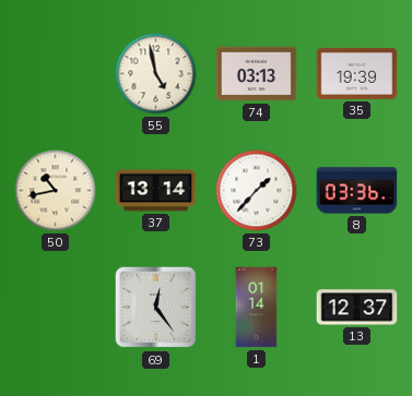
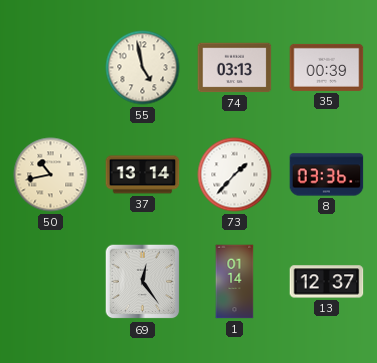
35: 19:39 -> 00:39
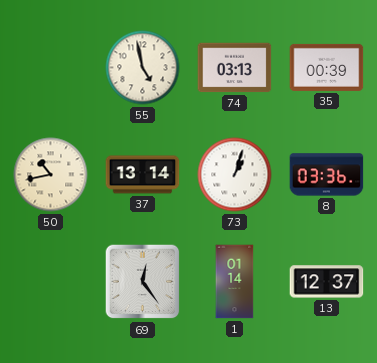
73: 1:37 -> 1:03
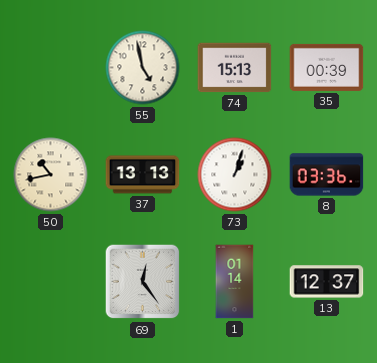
74: 03:13 -> 15:13
37: 13:14 -> 13:13
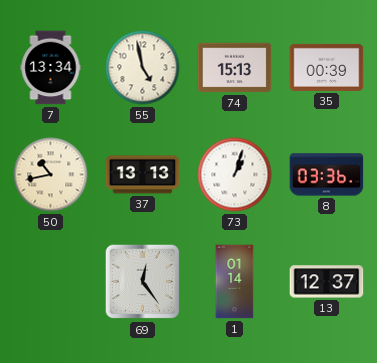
7: none -> 13:34
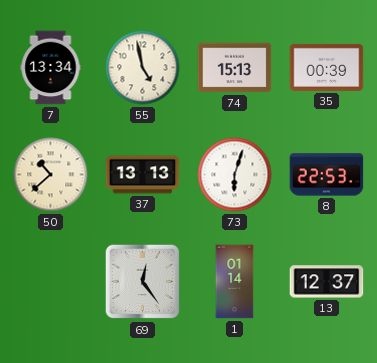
50: 10:43 -> 10:38
73: 1:03 -> 6:03
8: 03:36 -> 22:53
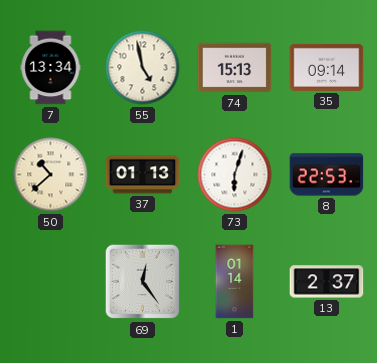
35: 00:39 -> 09:14
37: 13:13 -> 01:13
13: 12:37 -> 2:37
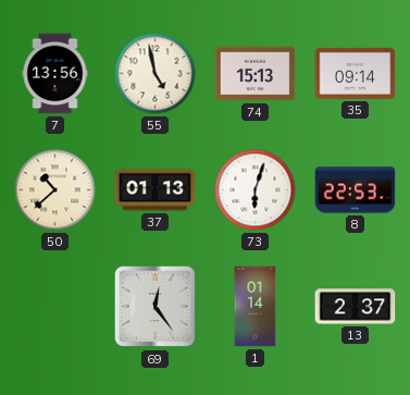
7: 13:34 -> 13:56
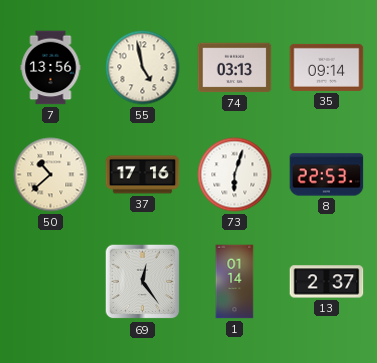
74: 15:13 -> 03:13
37: 01:13 -> 17:16
